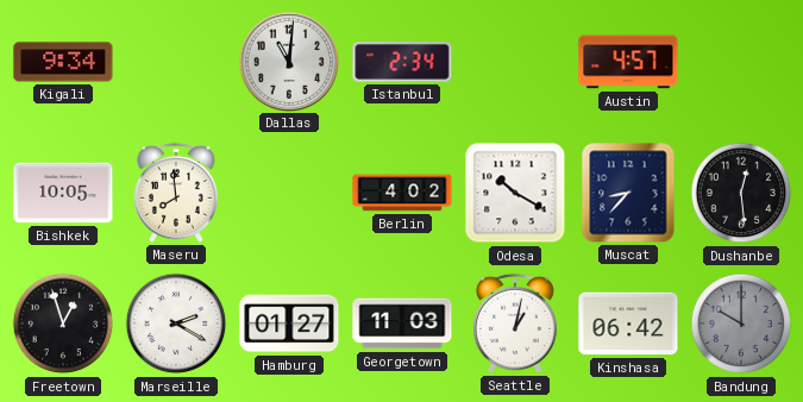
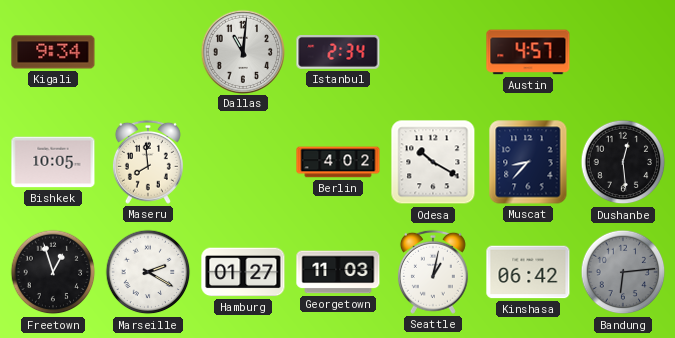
Bandung: 10:00 -> 6:14
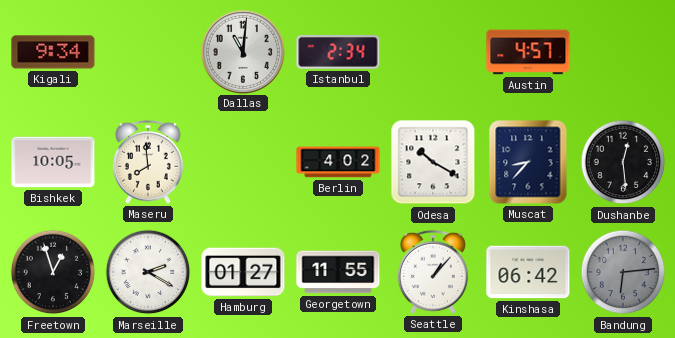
Georgetown: 11:03 -> 11:55
Seattle: 1:02 -> 1:07
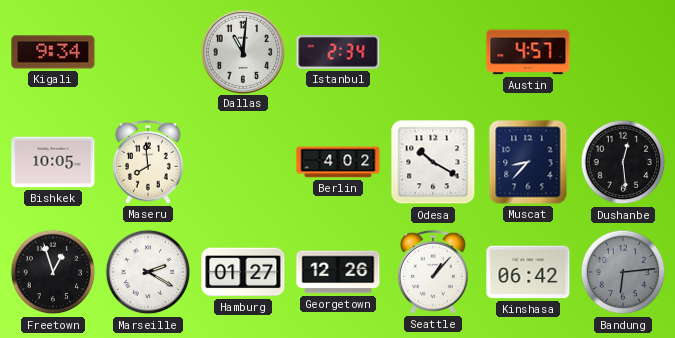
Georgetown: 11:55 -> 12:26
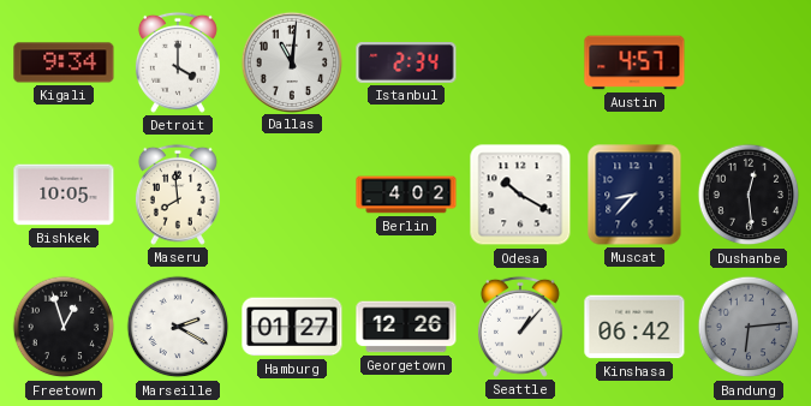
Detroit: none -> 4:00
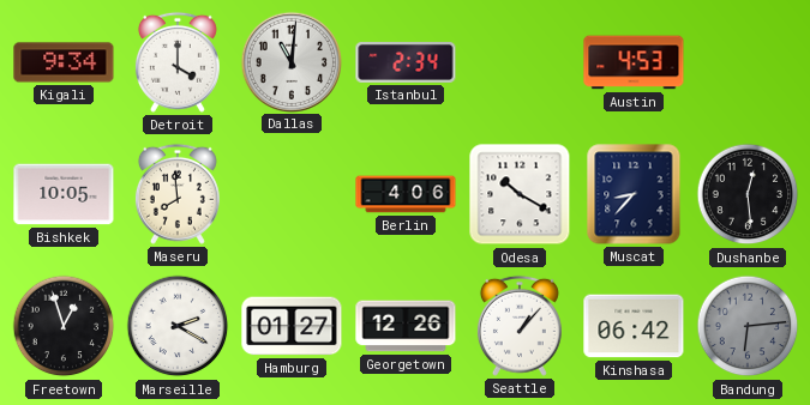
Austin: 4:57 -> 4:53
Berlin: 4:02 -> 4:06
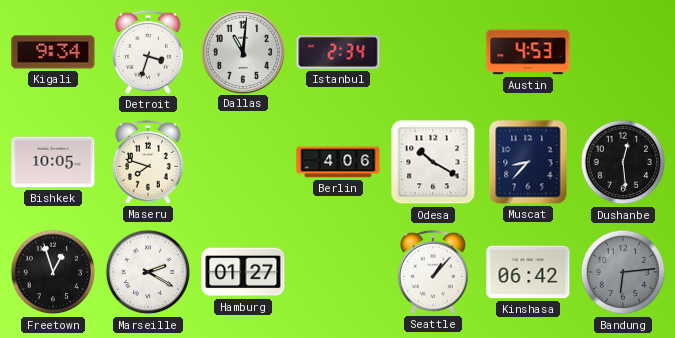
Detroit: 4:00 -> 3:33
Maseru: 7:59 -> 7:48
Georgetown: 12:26 -> none
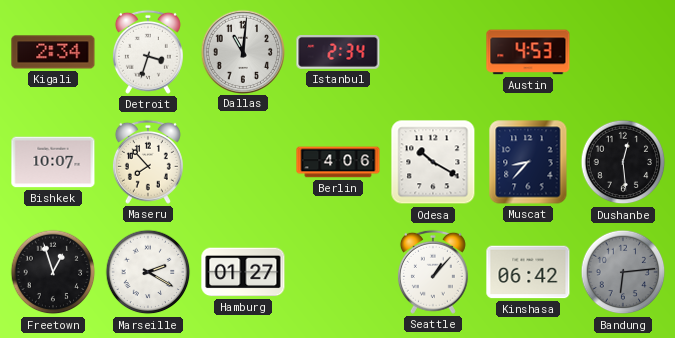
Kigali: 9:34 -> 2:34
Bishkek: 10:05 -> 10:07
Maseru: 7:48 -> 7:53
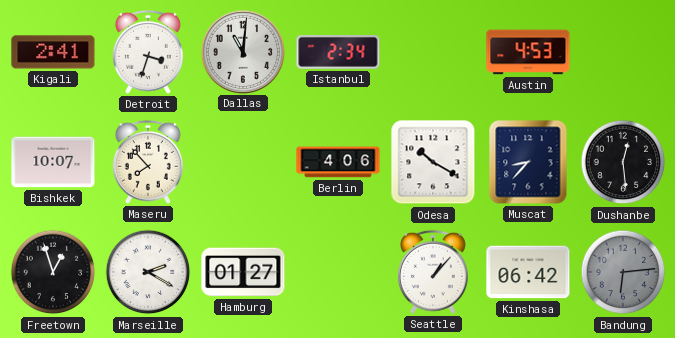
Kigali: 2:34 -> 2:41
